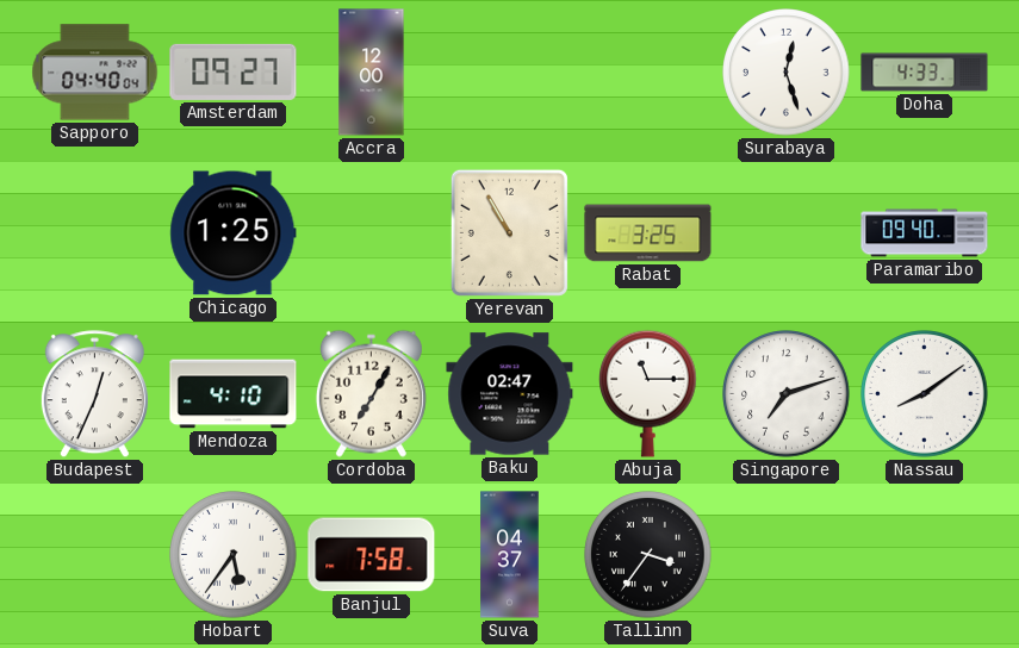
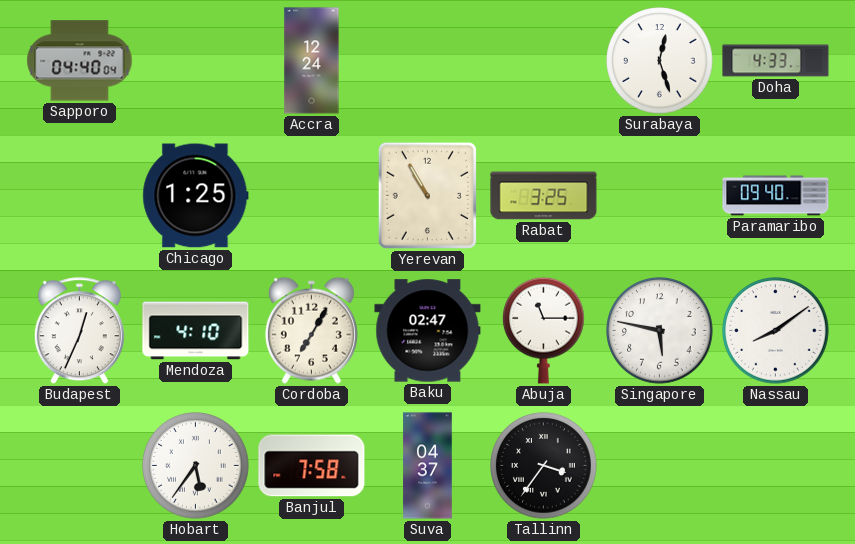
Amsterdam: 09:27 -> none
Accra: 12:00 -> 12:24
Singapore: 7:12 -> 5:47
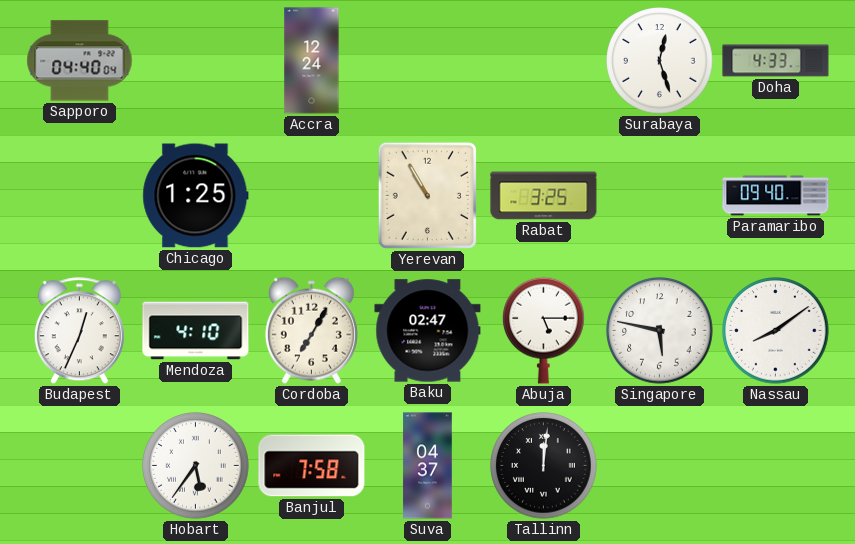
Abuja: 11:15 -> 5:15
Tallinn: 3:36 -> 12:01
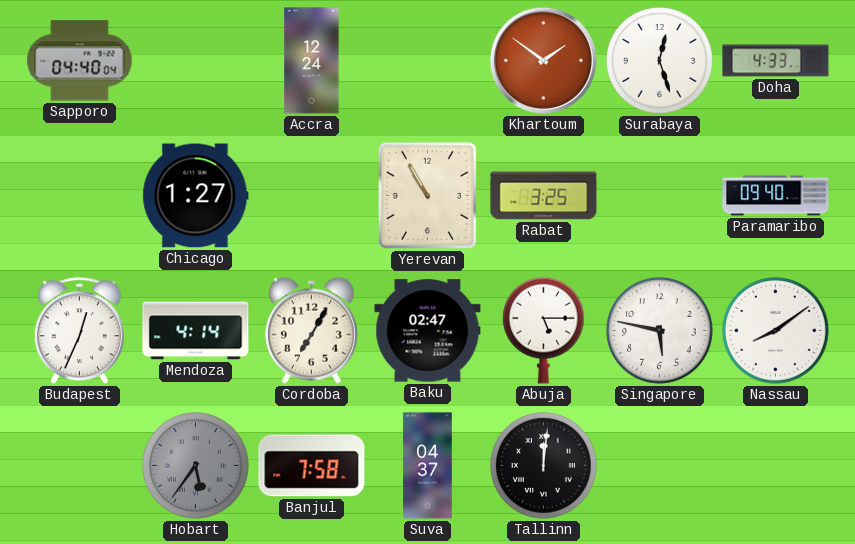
Khartoum: none -> 1:51
Chicago: 1:25 -> 1:27
Mendoza: 4:10 -> 4:14
Hobart dial: white -> grey
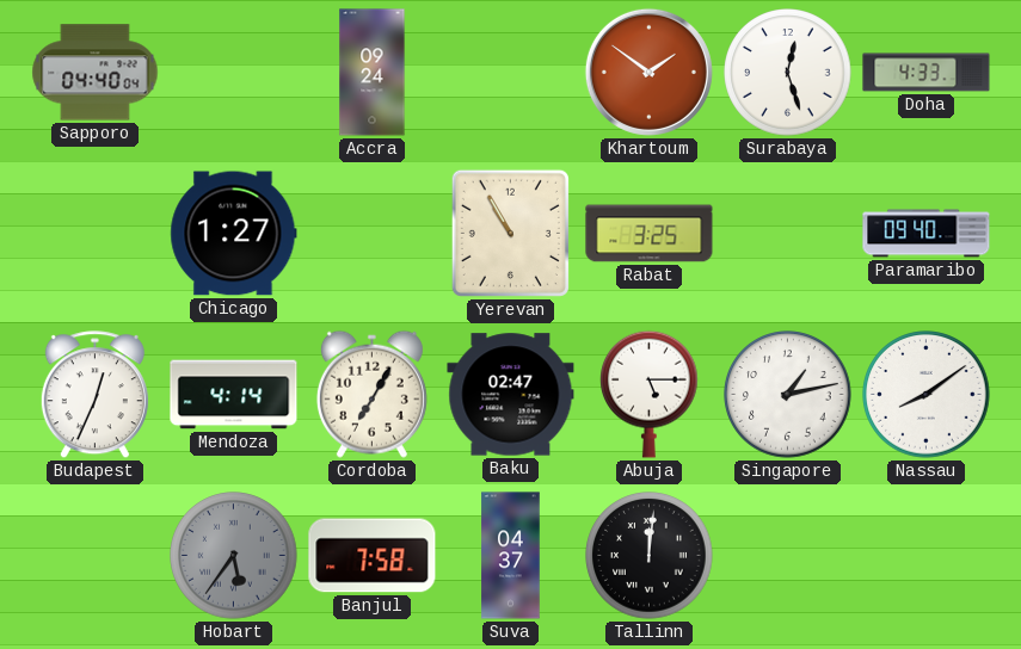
Accra: 12:24 -> 09:24
Singapore: 5:47 -> 1:13
